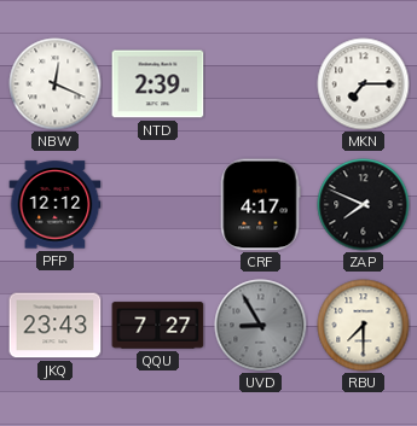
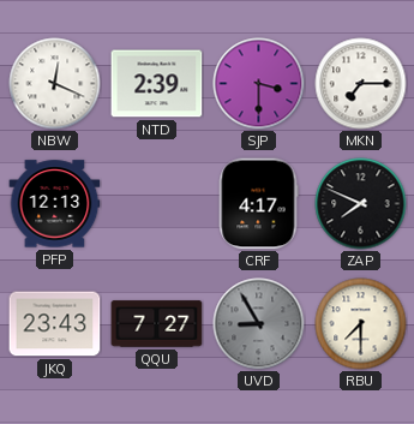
SJP: none -> 3:30
PFP: 12:12 -> 12:13
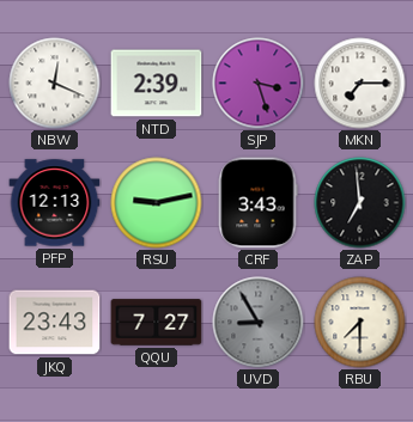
SJP: 3:30 -> 3:27
RSU: none -> 9:13
CRF: 4:17 -> 3:43
ZAP: 7:49 -> 6:59
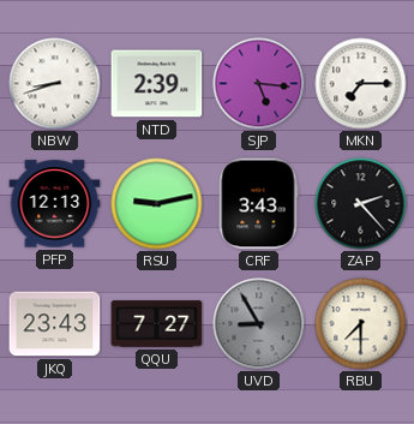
NBW: 12:19 -> 8:42
SJP: 3:27 -> 5:16
ZAP: 6:59 -> 2:23
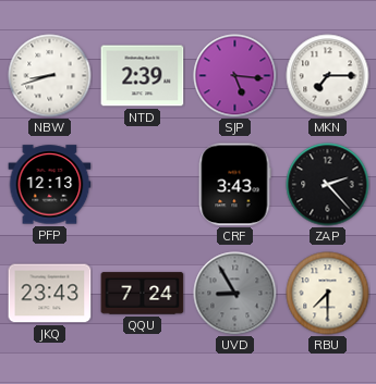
RSU: 9:13 -> none
QQU: 7:27 -> 7:24
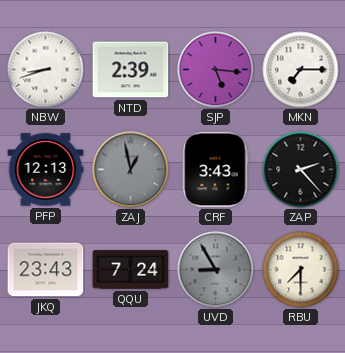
ZAJ: none -> 12:58
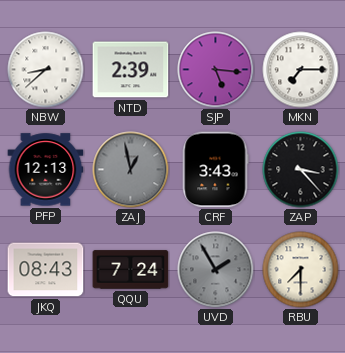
NBW: 8:42 -> 8:38
ZAP: 2:23 -> 3:23
JKQ: 23:43 -> 08:43
UVD: 8:55 -> 1:55
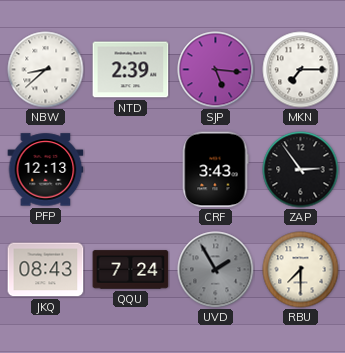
ZAJ: 12:58 -> none
ZAP: 3:23 -> 2:54
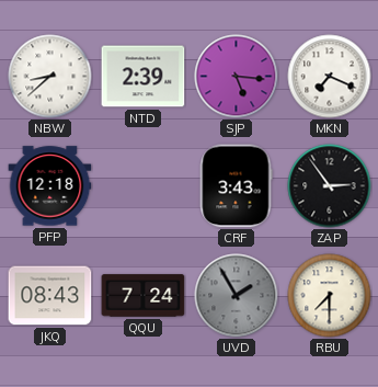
MKN: 7:15 -> 7:19
PFP: 12:13 -> 12:18
